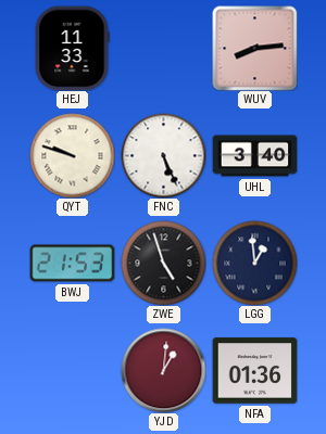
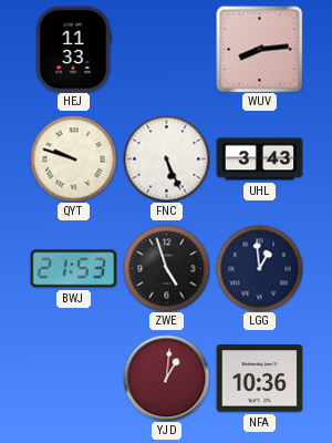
UHL: 3:40 -> 3:43
NFA: 01:36 -> 10:36
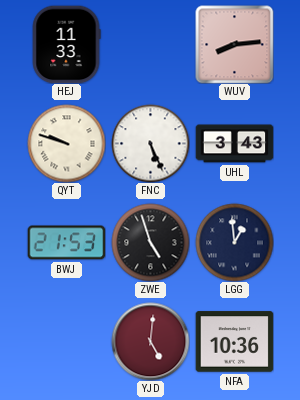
YJD: 1:01 -> 5:01
